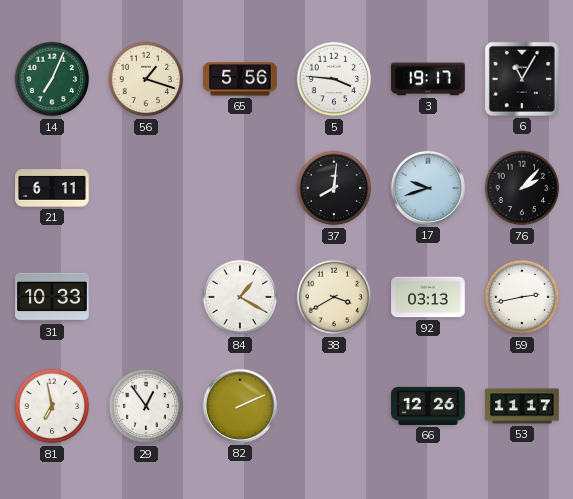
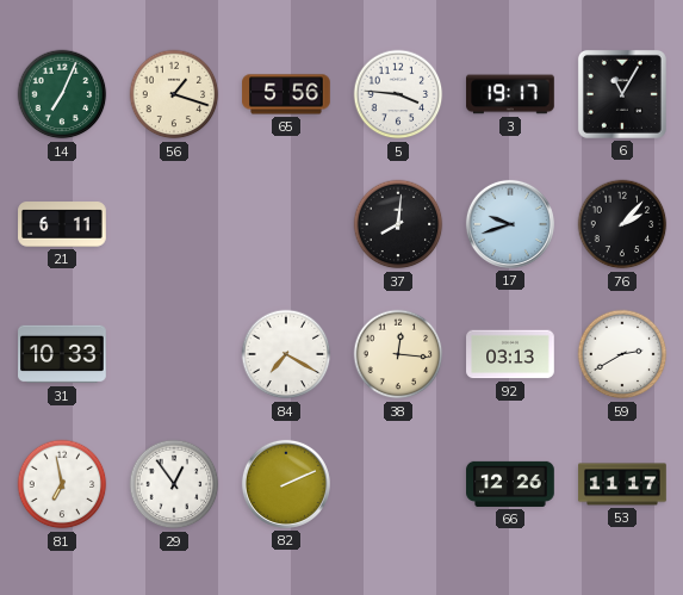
84: 1:20 -> 7:20
38: 3:40 -> 12:16
59: 2:43 -> 2:40
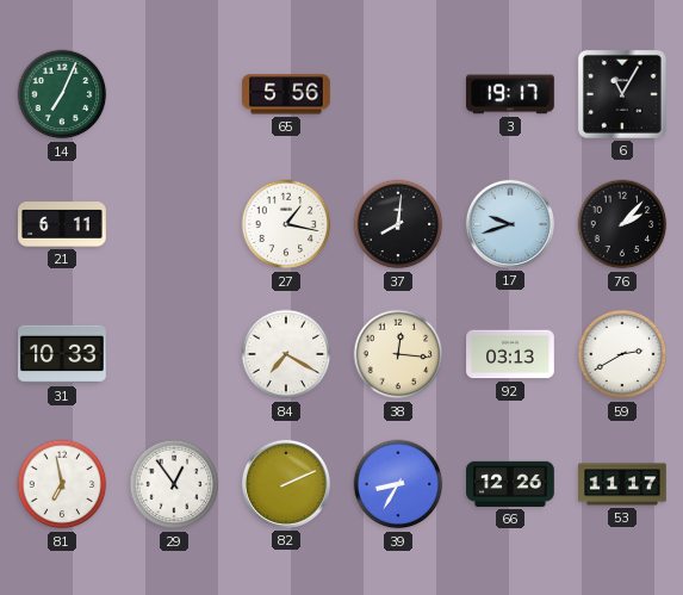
56: 1:18 -> none
5: 3:46 -> none
27: none -> 1:17
39: none -> 8:35
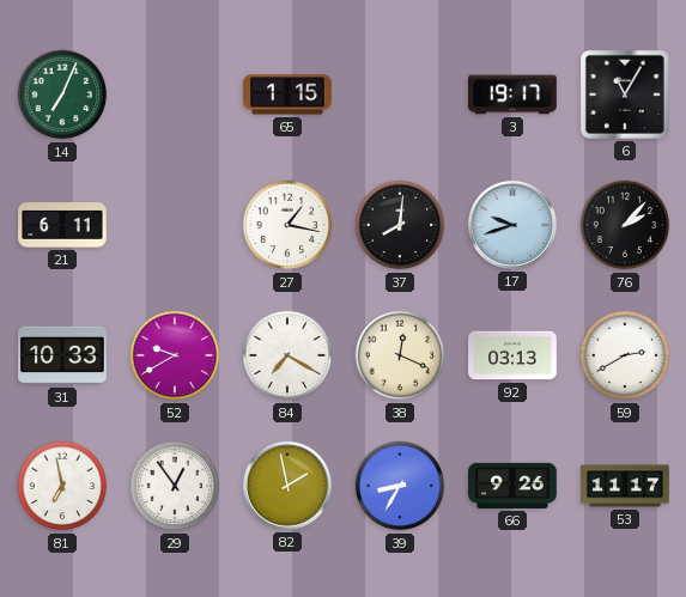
65: 5:56 -> 1:15
52: none -> 9:40
38: 12:16 -> 12:19
82: 2:11 -> 1:58
66: 12:26 -> 9:26
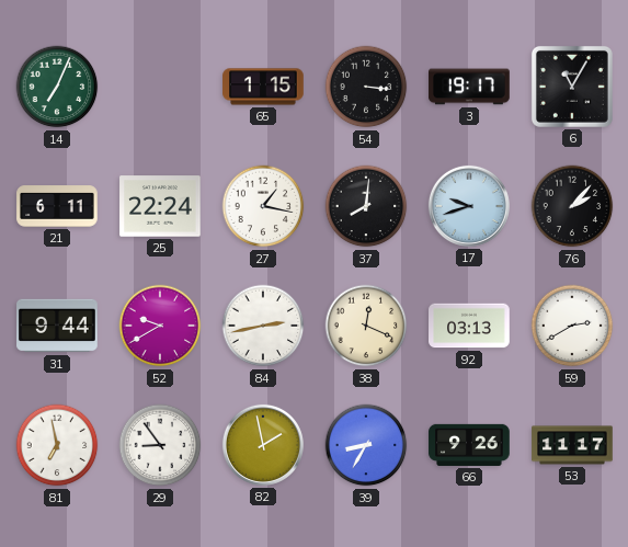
54: none -> 3:16
25: none -> 22:24
31: 10:33 -> 9:44
84: 7:20 -> 2:43
29: 12:54 -> 8:54
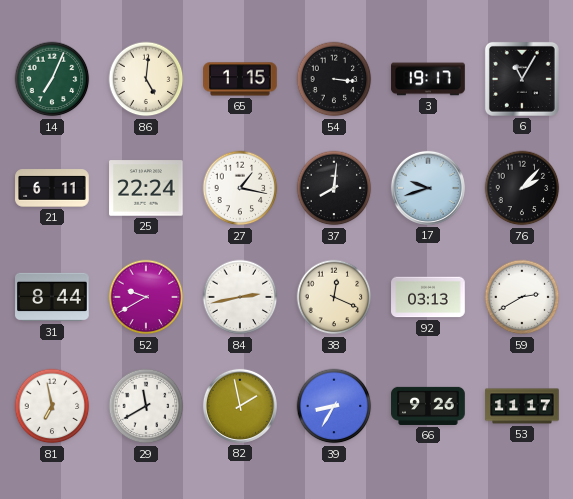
86: none -> 5:01
31: 9:44 -> 8:44
29: 8:54 -> 11:40
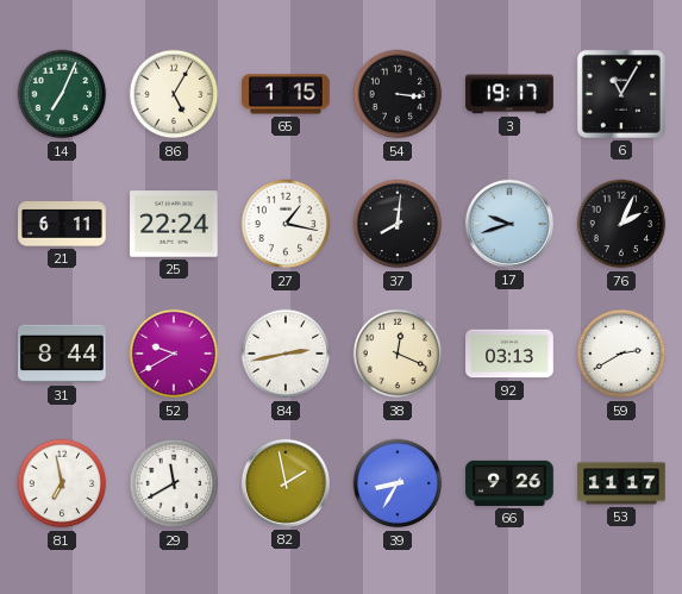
86: 5:01 -> 5:05
76: 2:07 -> 2:04
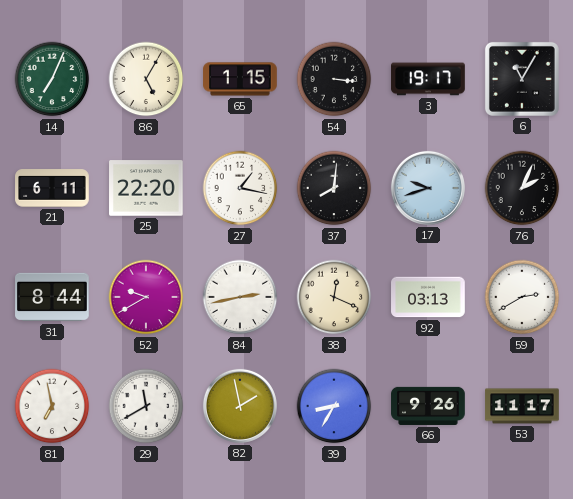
25: 22:24 -> 22:20
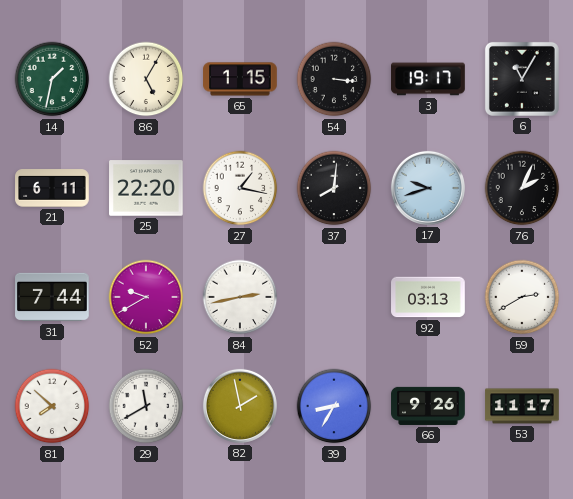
14: 7:04 -> 1:32
31: 8:44 -> 7:44
38: 12:19 -> none
81: 6:58 -> 7:52
